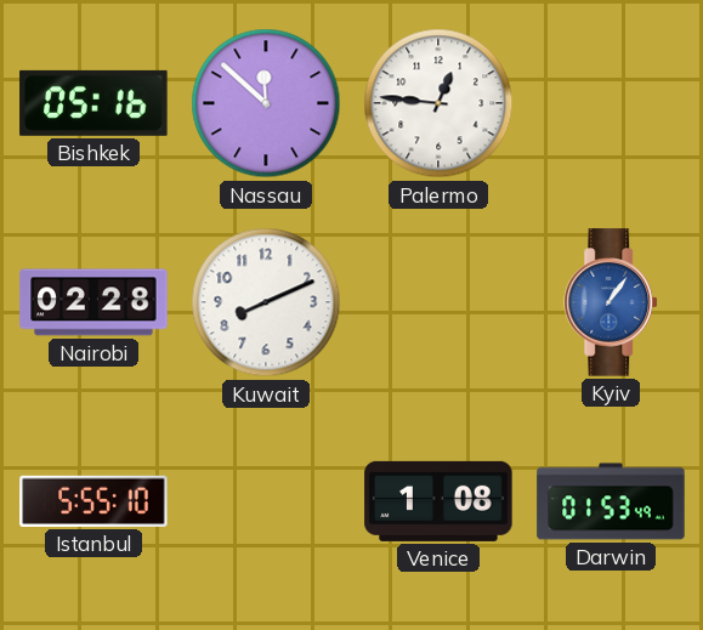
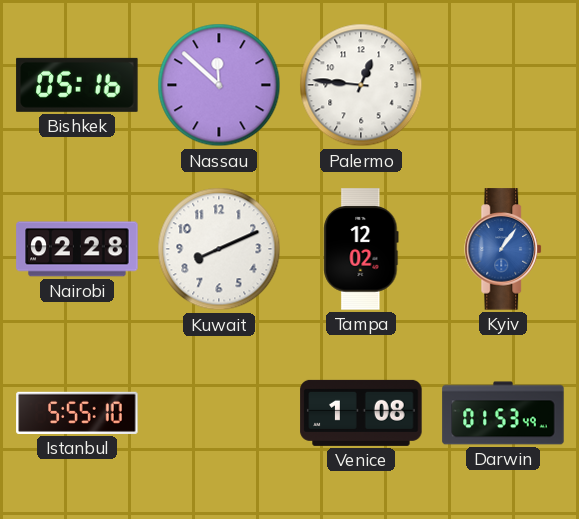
Tampa: none -> 12:02
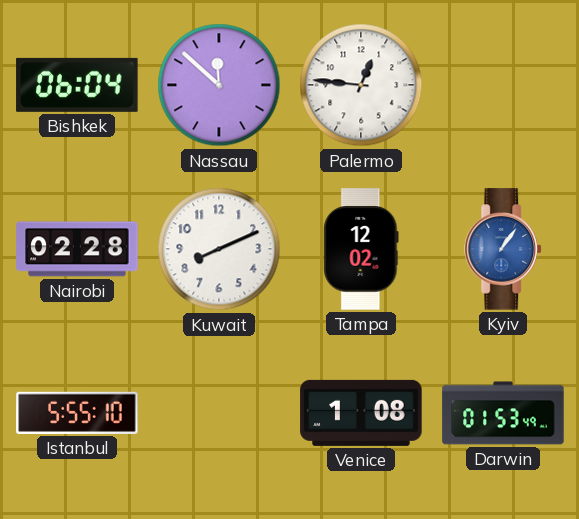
Bishkek: 05:16 -> 06:04
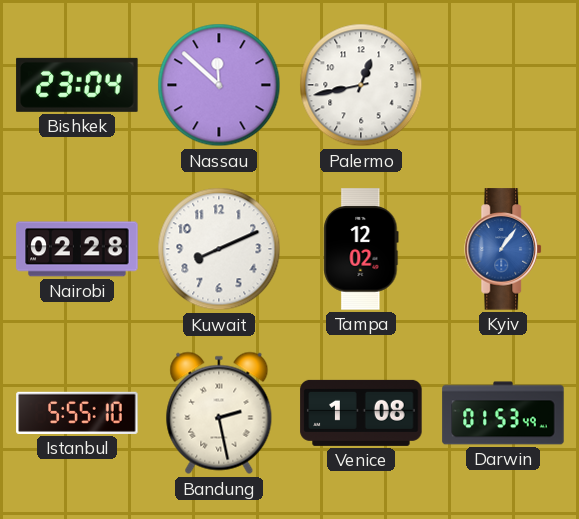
Bishkek: 06:04 -> 23:04
Palermo: 12:46 -> 12:43
Bandung: none -> 2:28
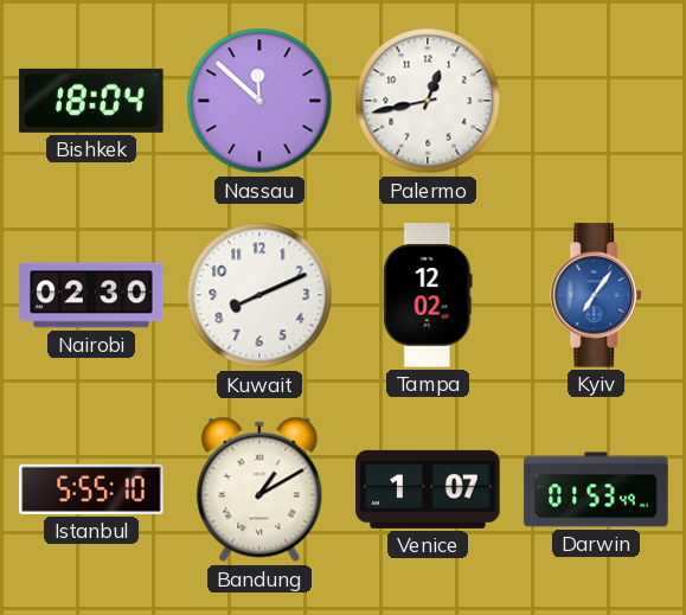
Bishkek: 23:04 -> 18:04
Nairobi: 02:28 -> 02:30
Kyiv: 1:06 -> 7:06
Bandung: 2:28 -> 1:10
Venice: 1:08 -> 1:07
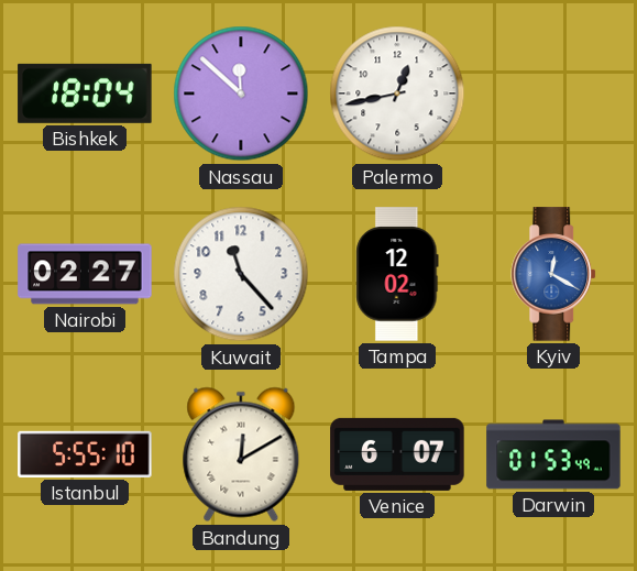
Nairobi: 02:30 -> 02:27
Kuwait: 8:11 -> 11:23
Kyiv: 7:06 -> 12:20
Bandung: 1:10 -> 12:10
Venice: 1:07 -> 6:07
